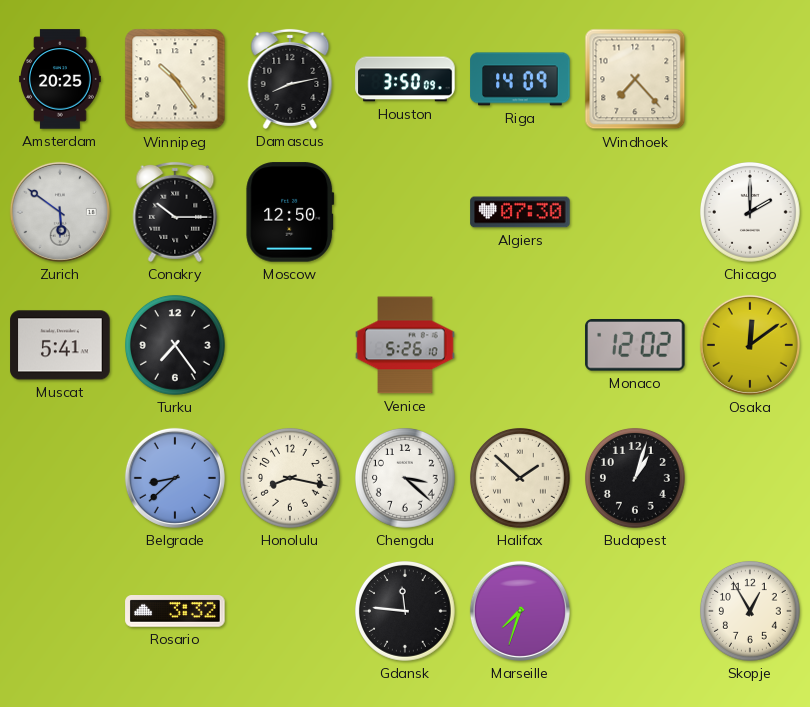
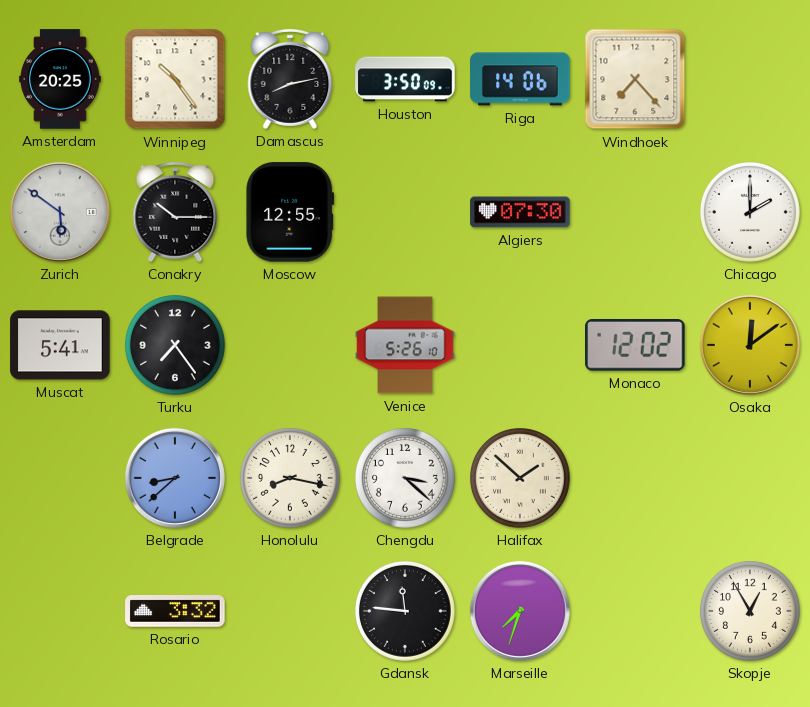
Riga: 14:09 -> 14:06
Moscow: 12:50 -> 12:55
Budapest: 1:03 -> none
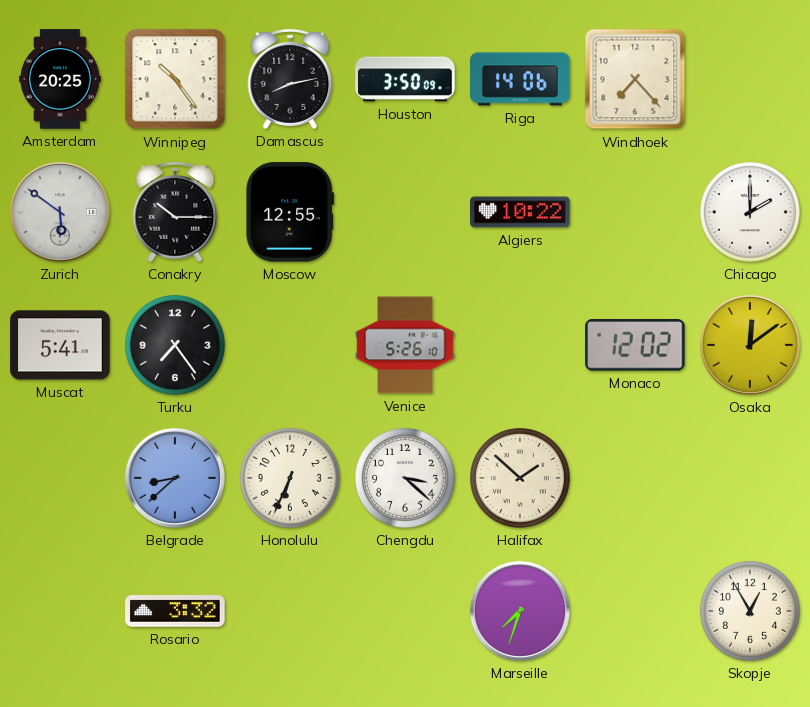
Algiers: 07:30 -> 10:22
Honolulu: 8:17 -> 6:34
Gdansk: 11:46 -> none
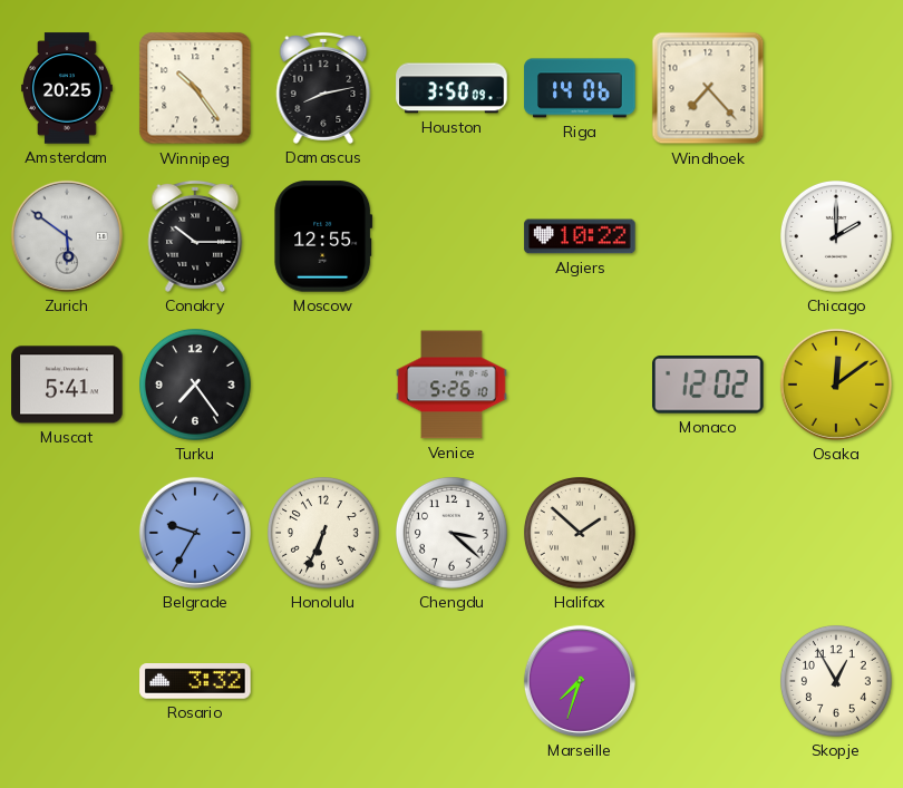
Belgrade: 8:38 -> 9:35
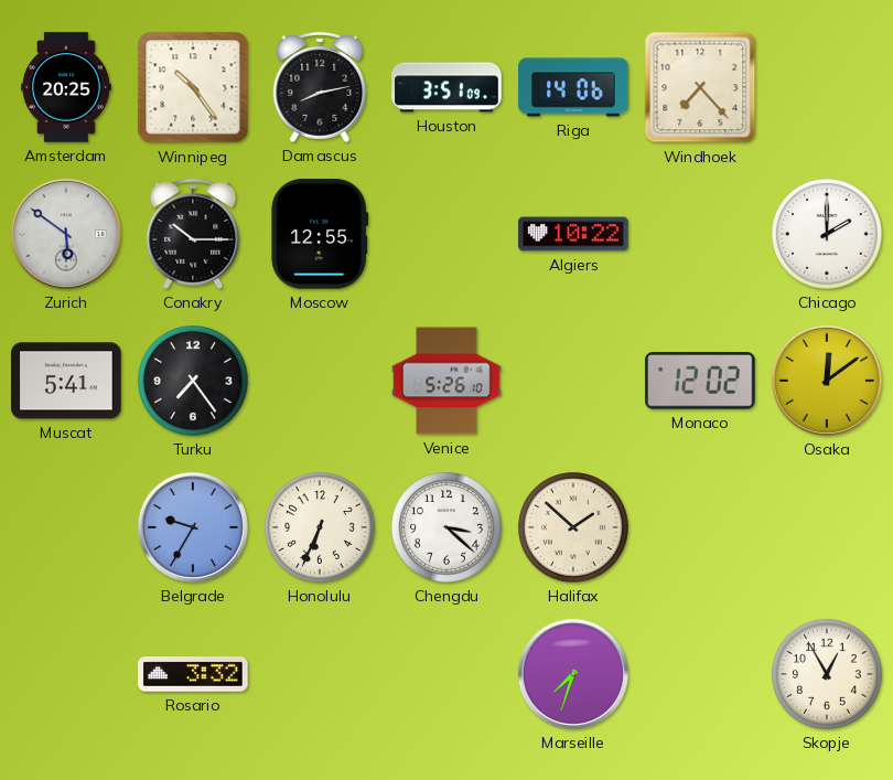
Houston: 3:50 -> 3:51
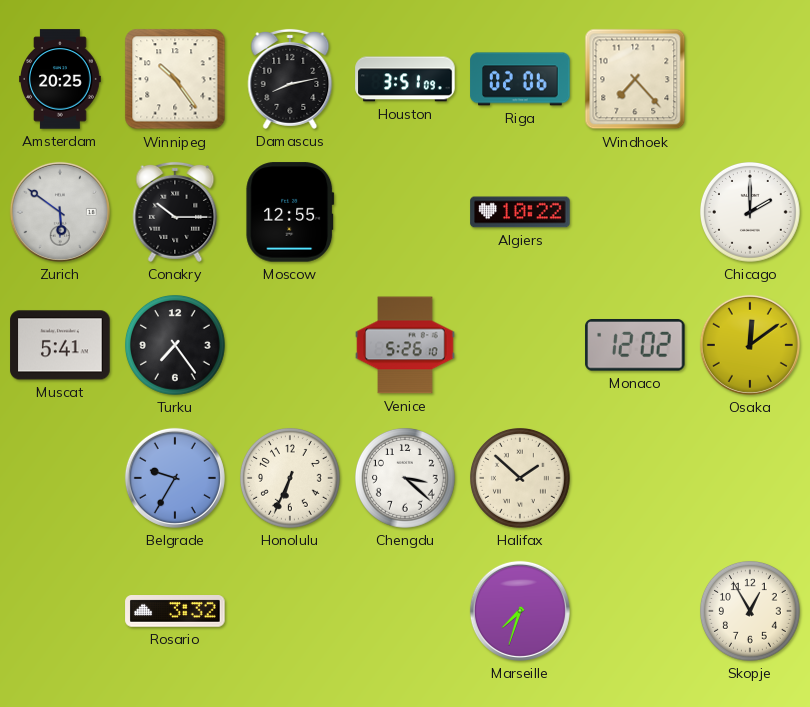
Riga: 14:06 -> 02:06
